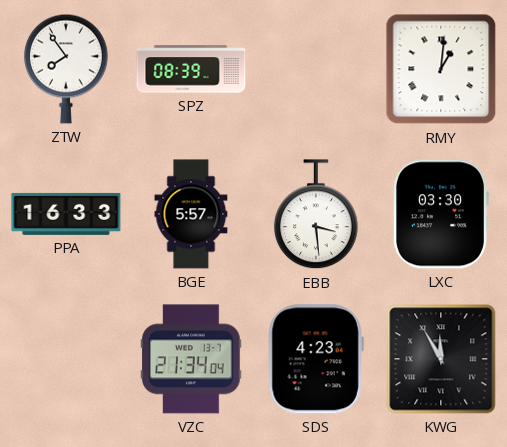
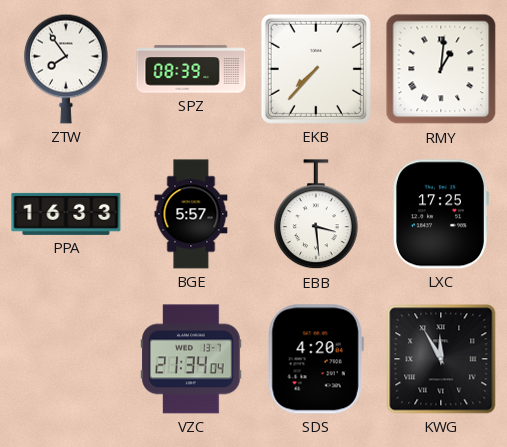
EKB: none -> 7:37
LXC: 03:30 -> 17:25
SDS: 4:23 -> 4:20
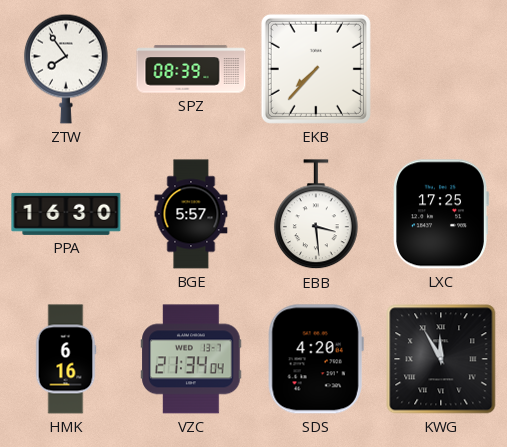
RMY: 1:01 -> none
PPA: 16:33 -> 16:30
HMK: none -> 6:16
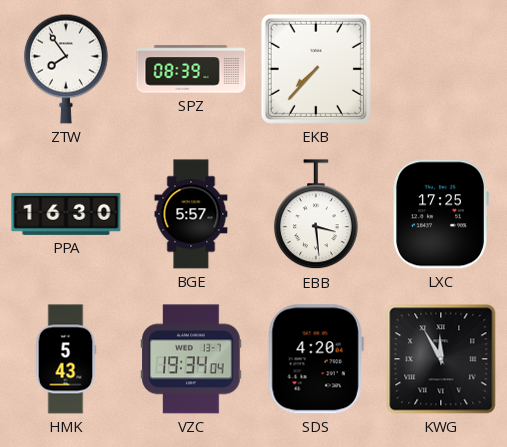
HMK: 6:16 -> 5:43
VZC: 21:34 -> 19:34
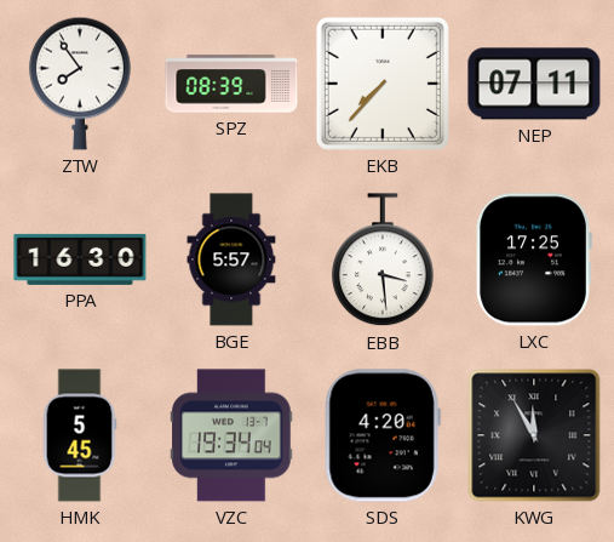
NEP: none -> 07:11
HMK: 5:43 -> 5:45
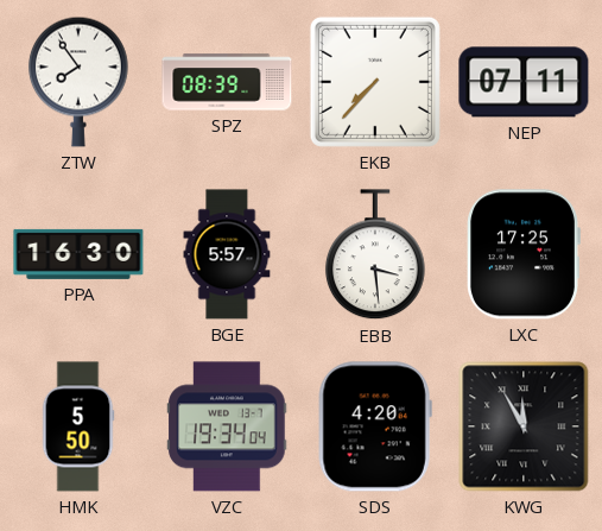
HMK: 5:45 -> 5:50
